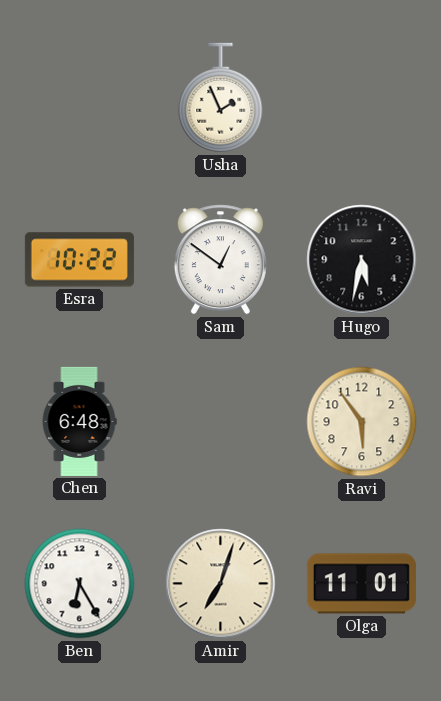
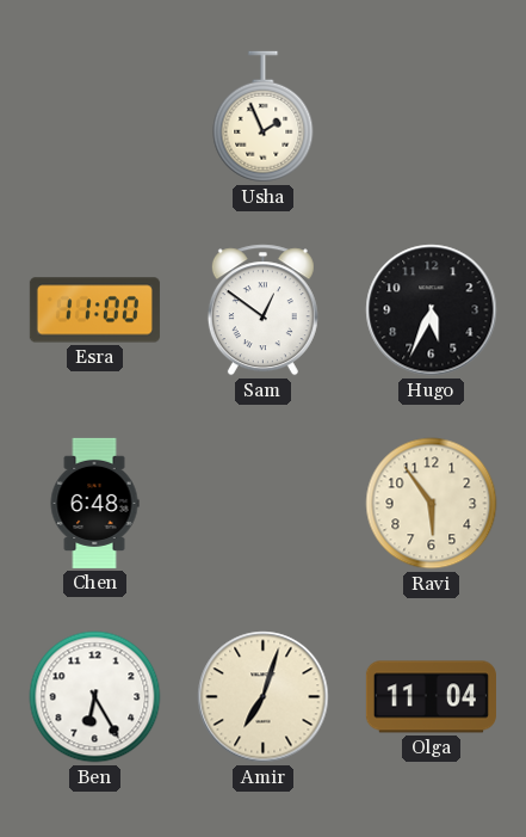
Esra: 10:22 -> 11:00
Hugo: 5:32 -> 5:34
Olga: 11:01 -> 11:04
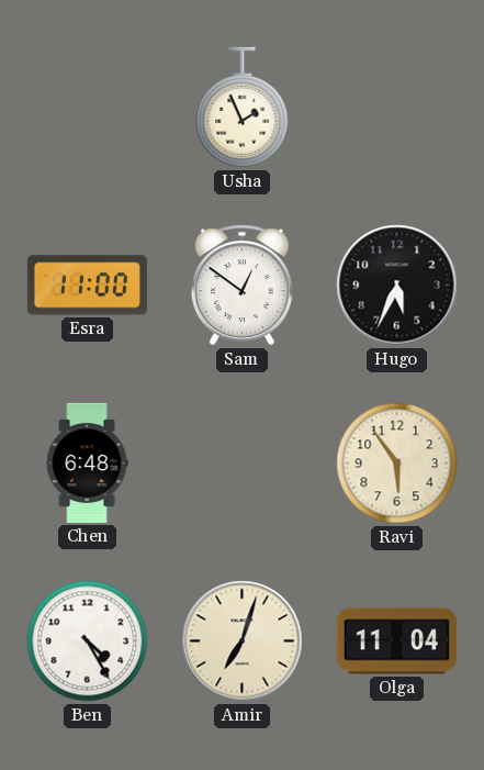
Ben: 6:25 -> 4:25
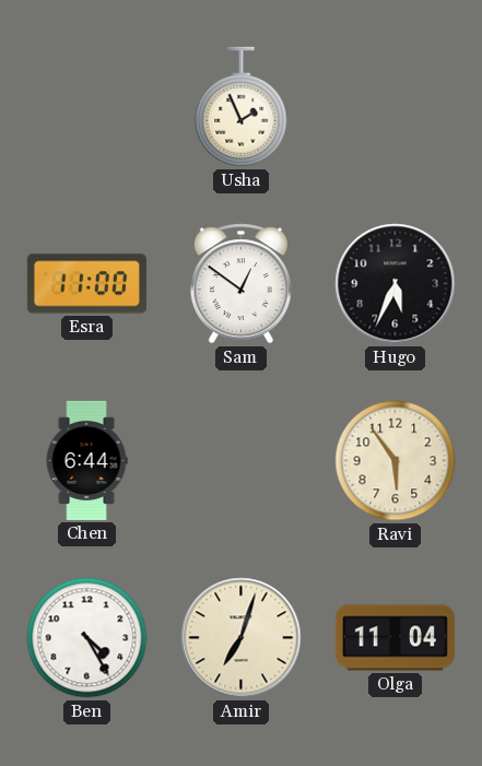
Chen: 6:48 -> 6:44
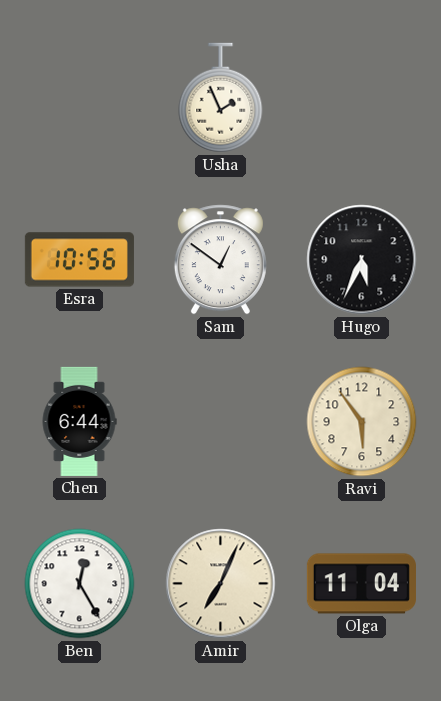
Esra: 11:00 -> 10:56
Ben: 4:25 -> 12:25
Amir: 7:03 -> 7:04
